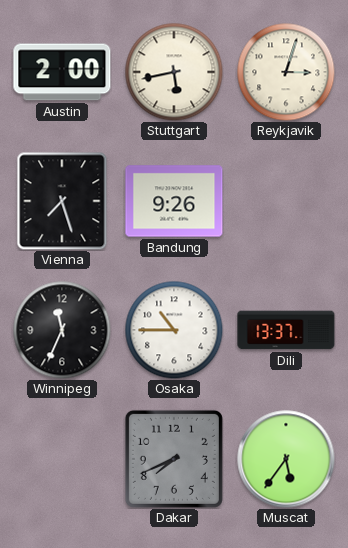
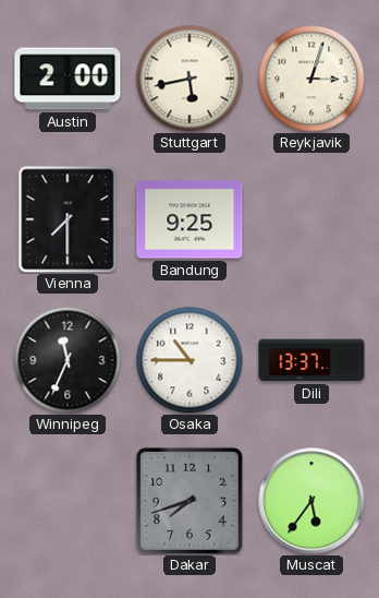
Vienna: 7:27 -> 7:30
Bandung: 9:26 -> 9:25
Dakar: 7:41 -> 7:42
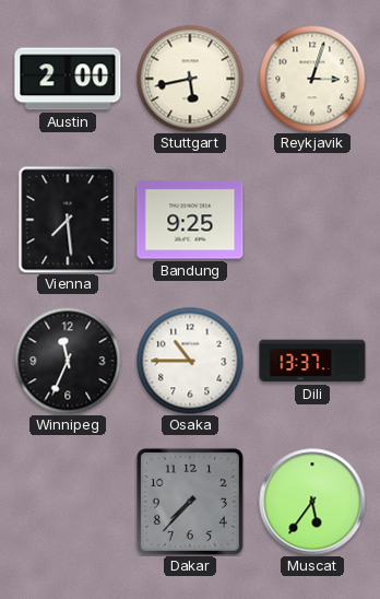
Vienna: 7:30 -> 7:29
Dakar: 7:42 -> 7:37
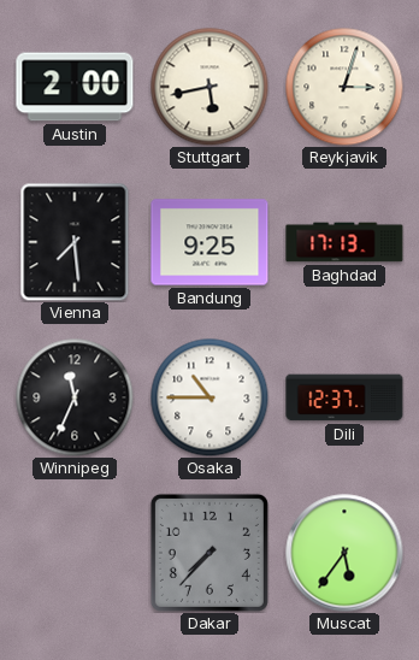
Baghdad: none -> 17:13
Dili: 13:37 -> 12:37
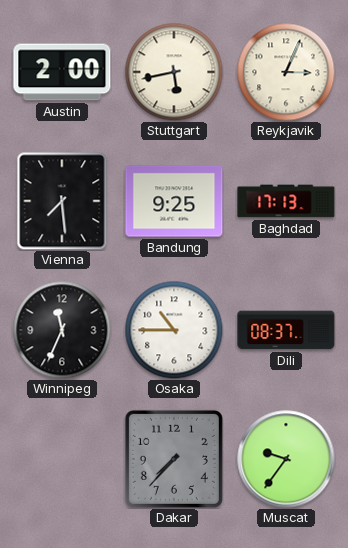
Reykjavik: 3:03 -> 3:04
Dili: 12:37 -> 08:37
Muscat: 5:36 -> 9:36
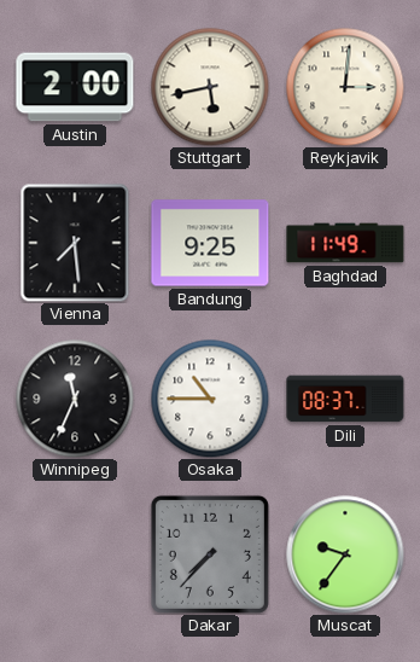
Reykjavik: 3:04 -> 3:01
Baghdad: 17:13 -> 11:49
